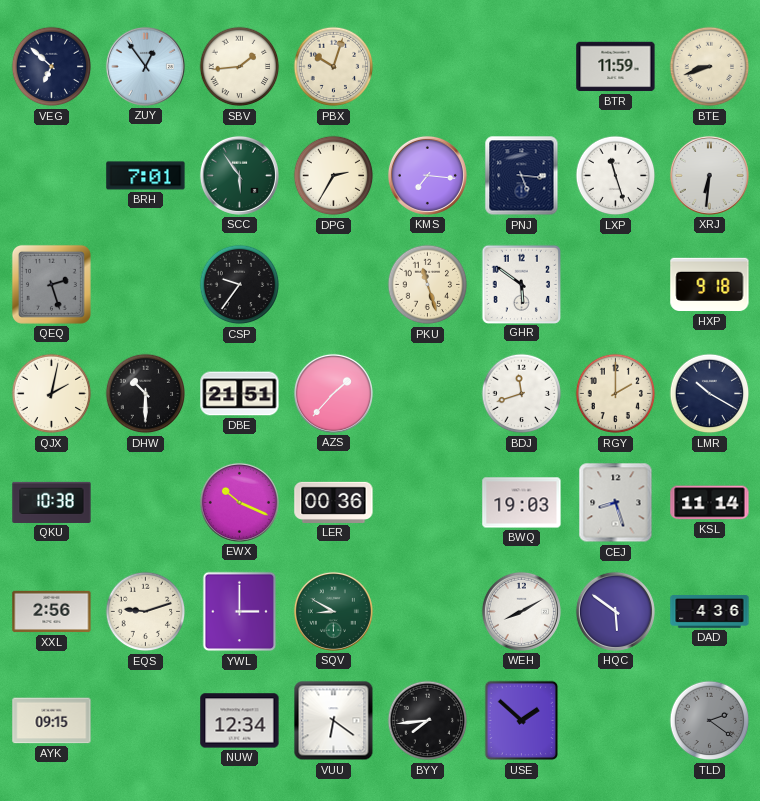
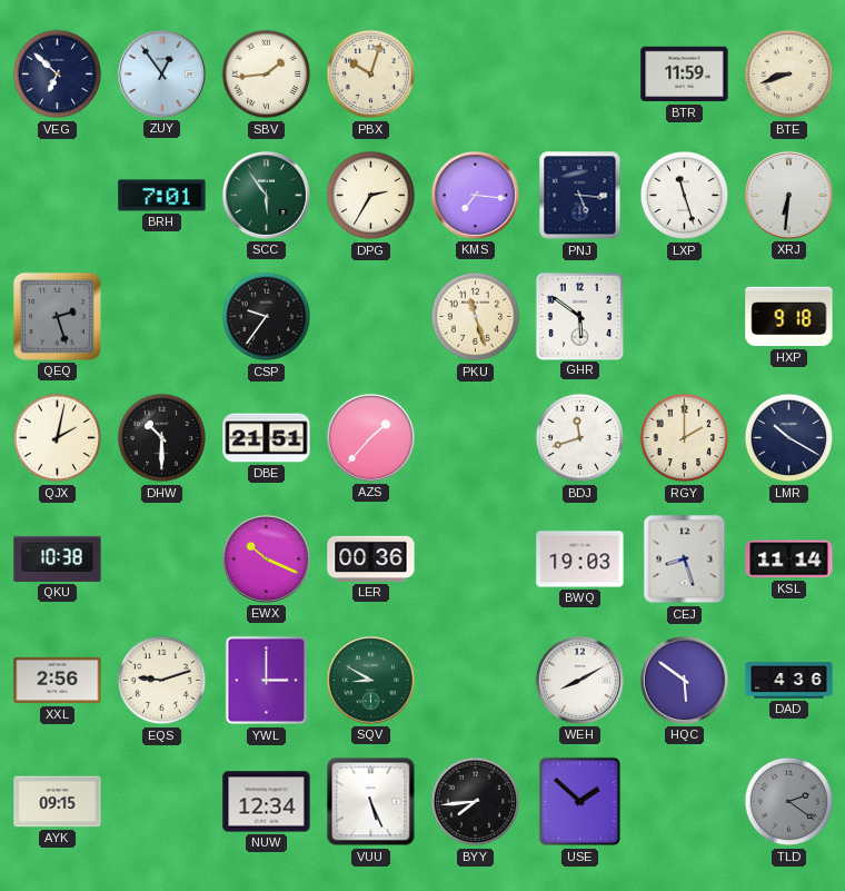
VUU: 6:21 -> 5:26
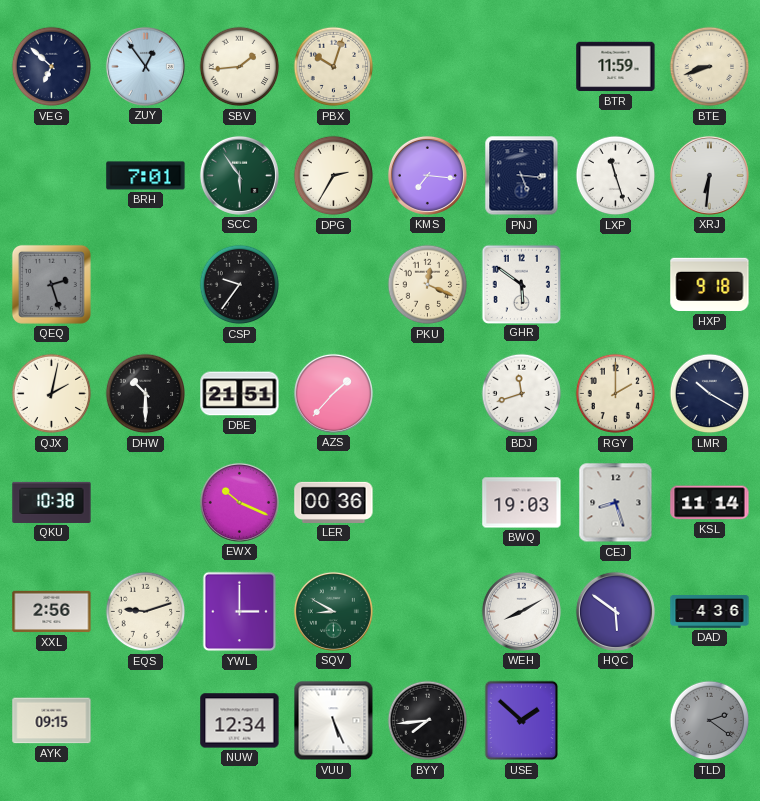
PKU: 11:27 -> 12:19
